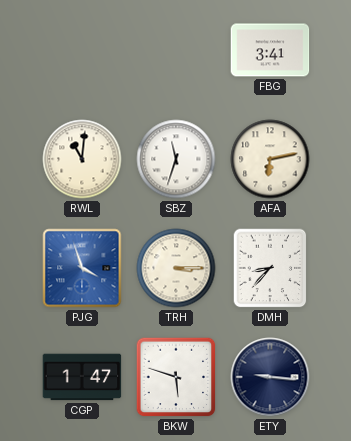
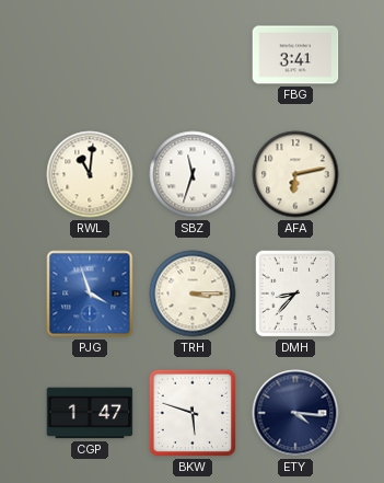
ETY: 9:16 -> 4:16
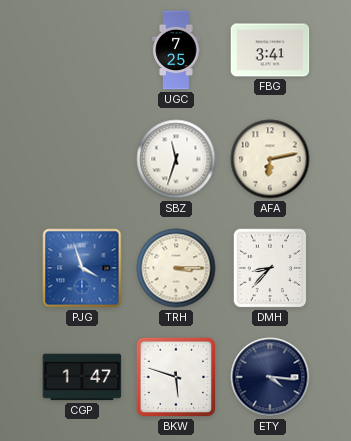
UGC: none -> 7:25
RWL: 11:01 -> none
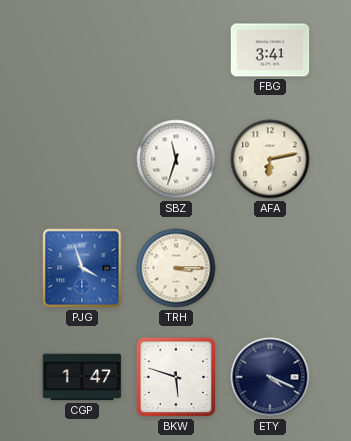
UGC: 7:25 -> none
DMH: 8:37 -> none
ETY: 4:16 -> 4:19
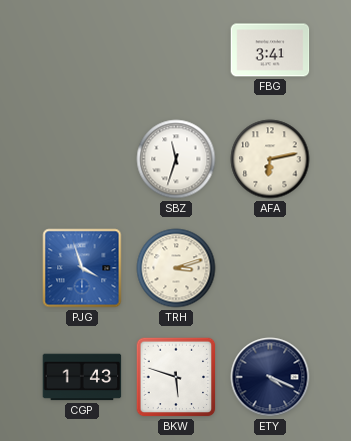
TRH: 3:15 -> 3:12
CGP: 1:47 -> 1:43
